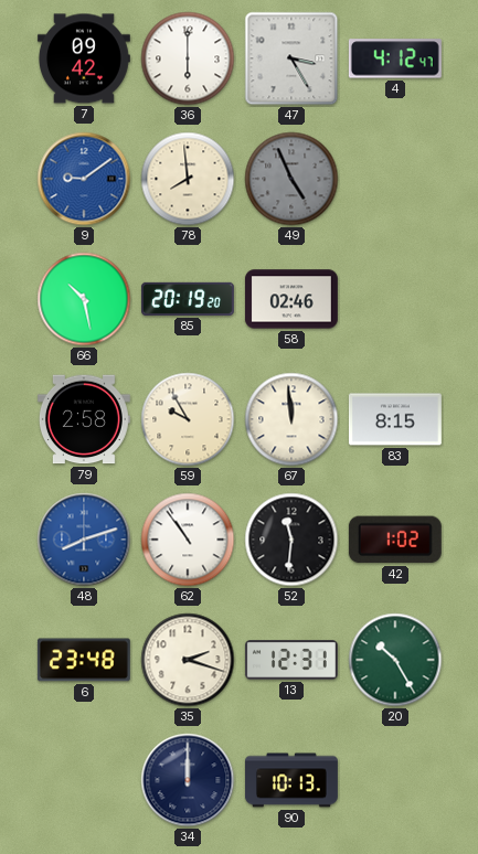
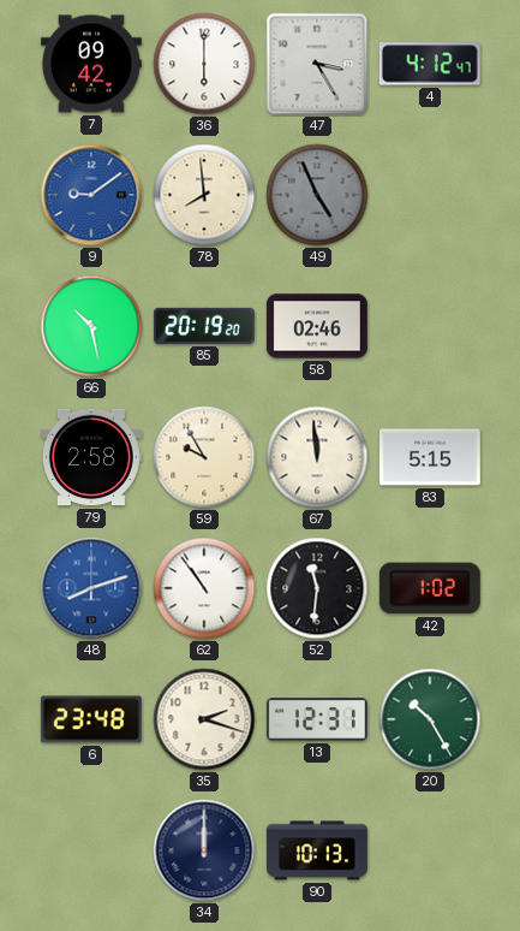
83: 8:15 -> 5:15
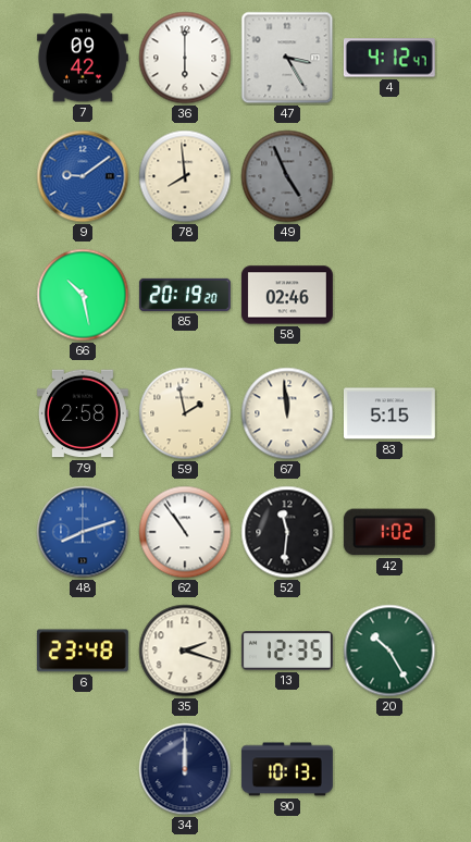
59: 9:55 -> 1:58
13: 12:31 -> 12:35
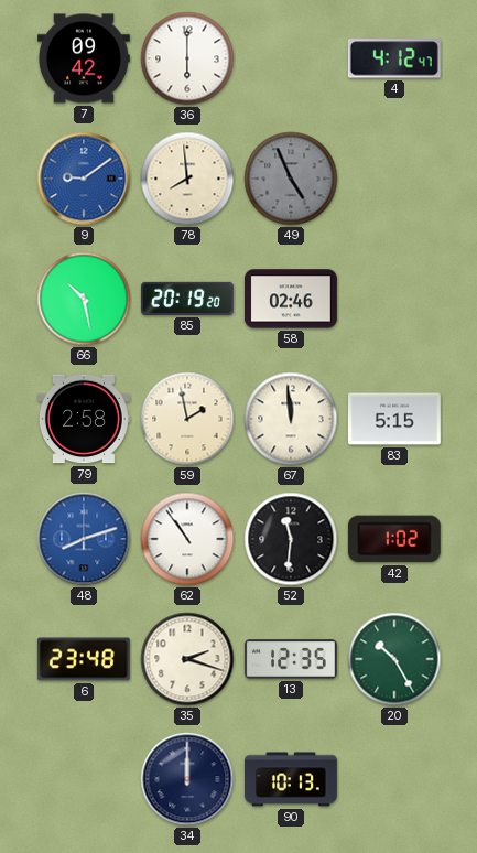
47: 3:25 -> none
